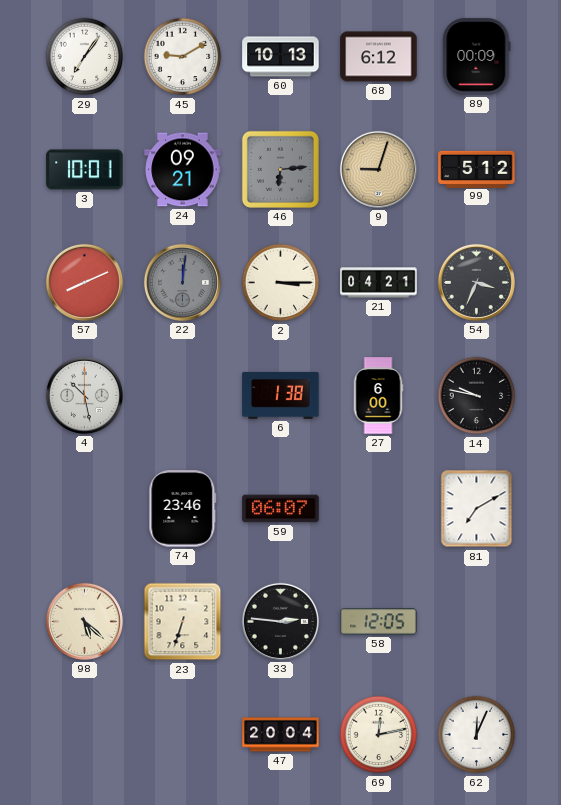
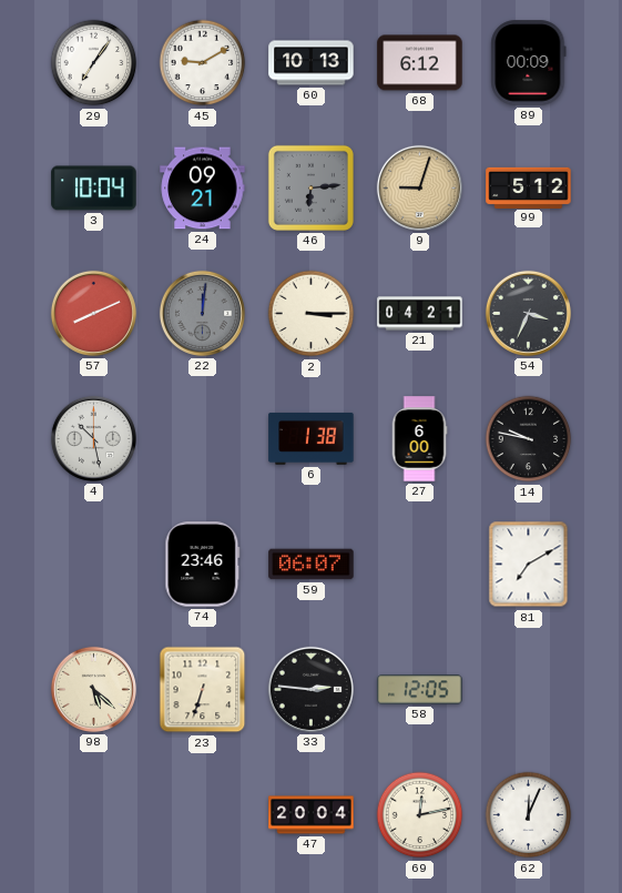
3: 10:01 -> 10:04
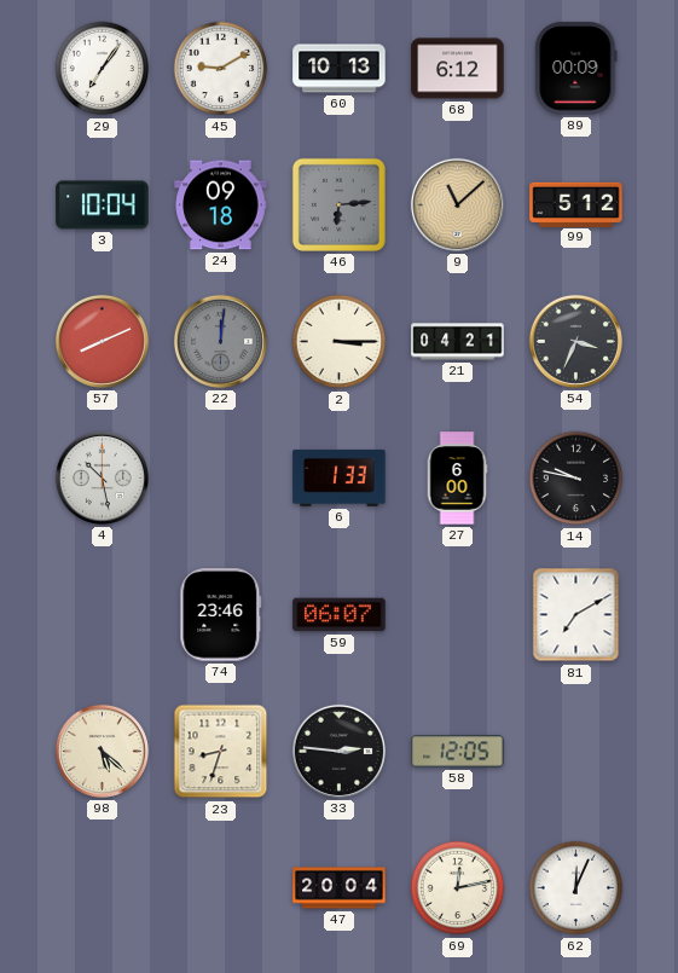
24: 09:21 -> 09:18
9: 9:03 -> 11:08
6: 1:38 -> 1:33
23: 6:33 -> 8:33
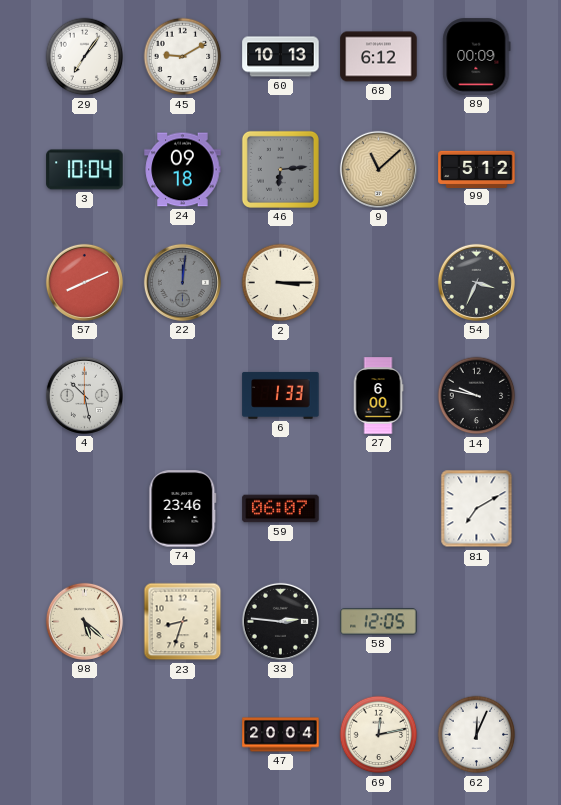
21: 04:21 -> none
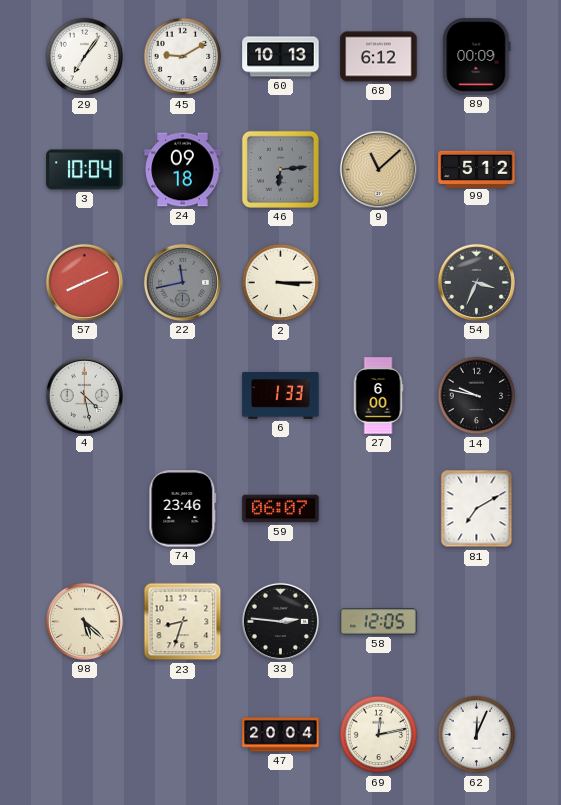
22: 12:01 -> 11:43
4: 10:28 -> 4:28
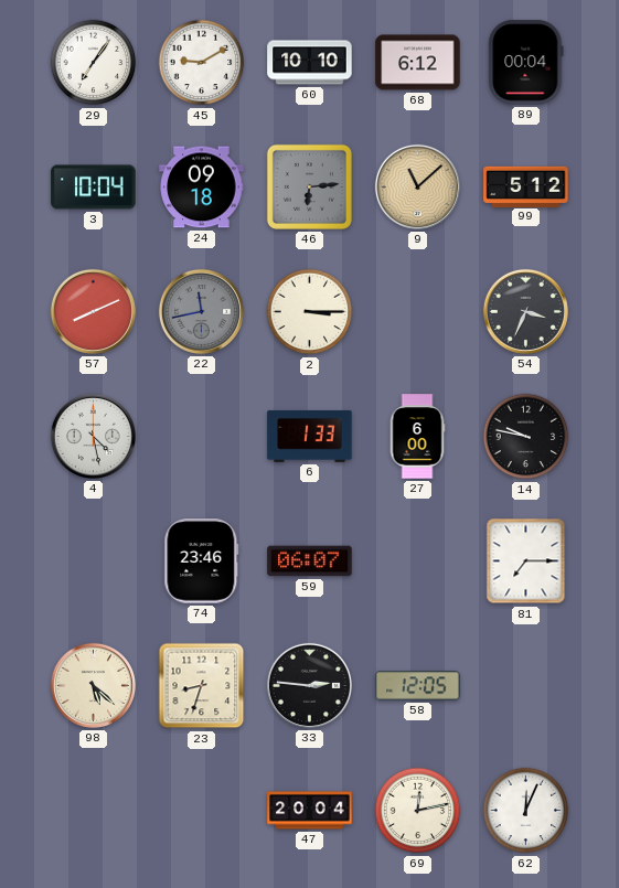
60: 10:13 -> 10:10
89: 00:09 -> 00:04
81: 7:10 -> 7:15
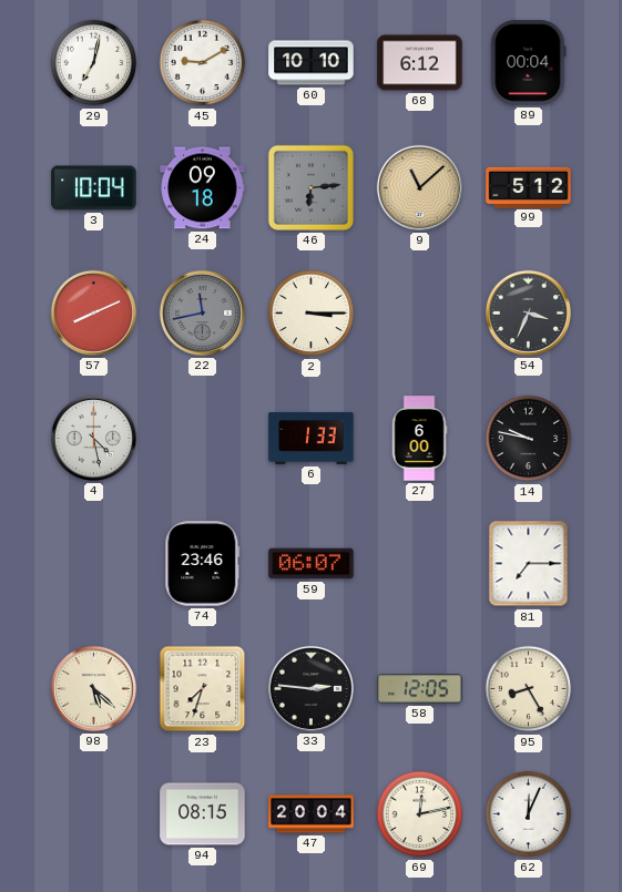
29: 7:06 -> 7:02
23: 8:33 -> 7:33
95: none -> 8:25
94: none -> 08:15
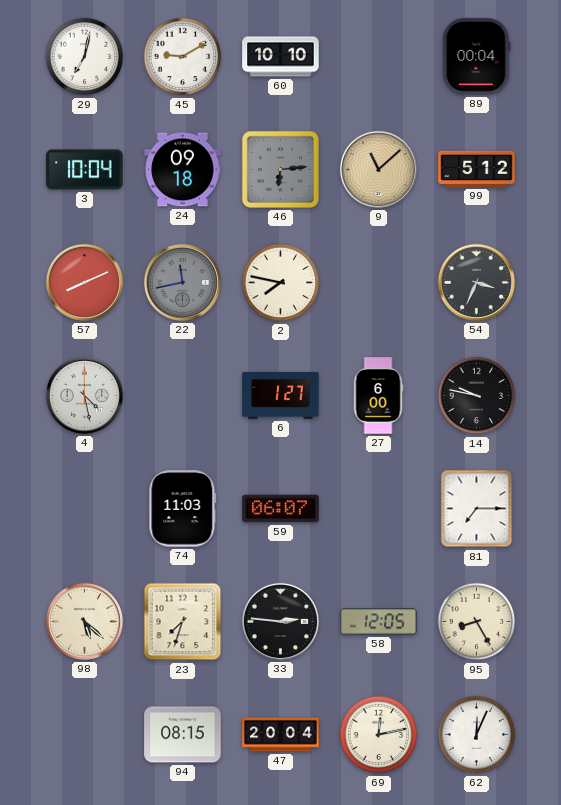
68: 6:12 -> none
2: 3:15 -> 7:47
6: 1:33 -> 1:27
74: 23:46 -> 11:03
